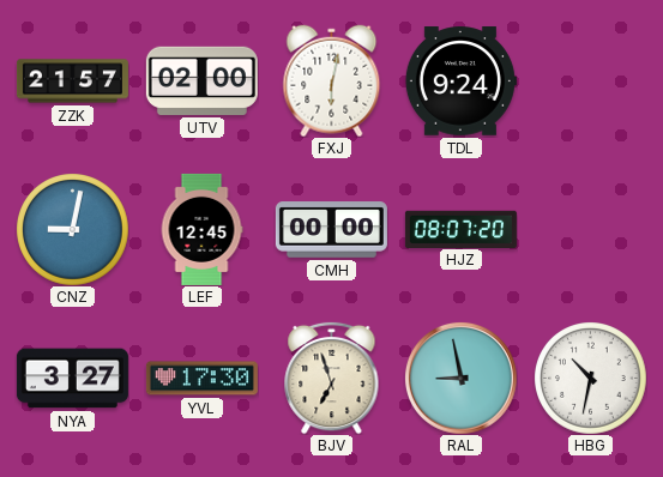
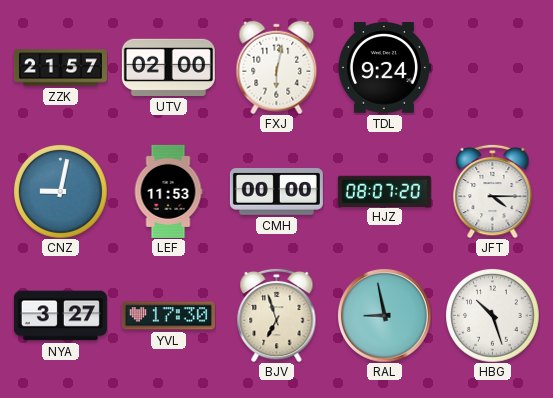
LEF: 12:45 -> 11:53
JFT: none -> 4:15
HBG: 10:32 -> 10:27
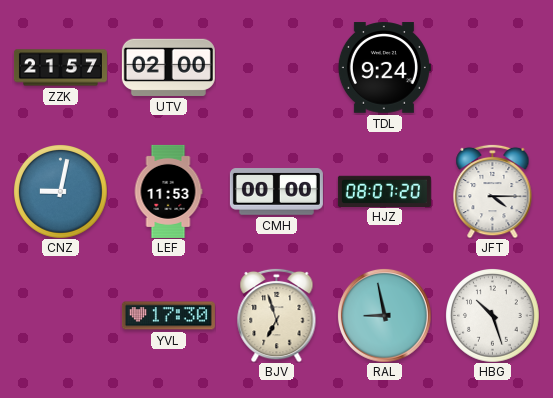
FXJ: 6:02 -> none
NYA: 3:27 -> none
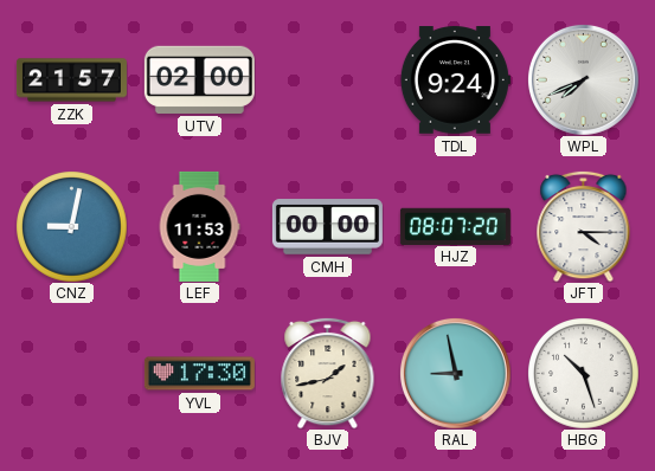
WPL: none -> 7:41
BJV: 6:57 -> 1:43
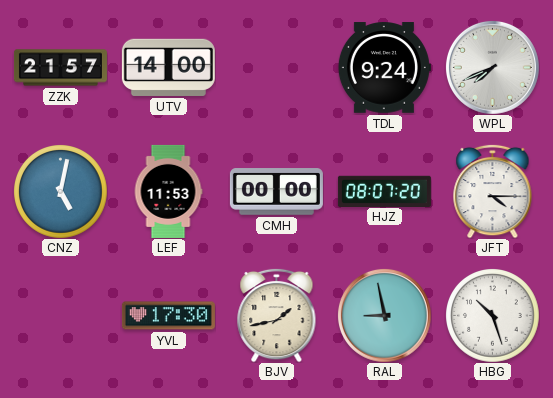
UTV: 02:00 -> 14:00
CNZ: 9:02 -> 5:02
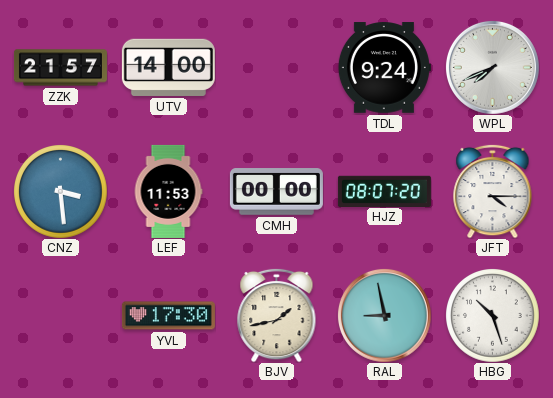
CNZ: 5:02 -> 3:29
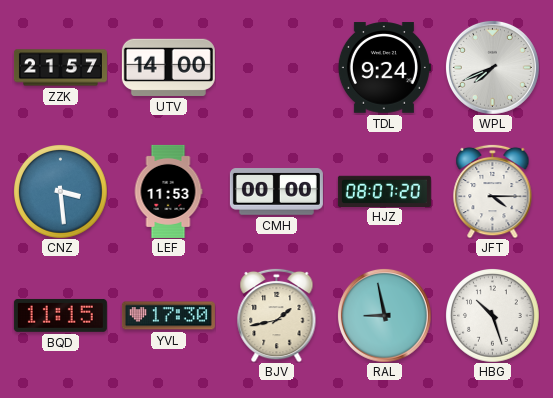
BQD: none -> 11:15
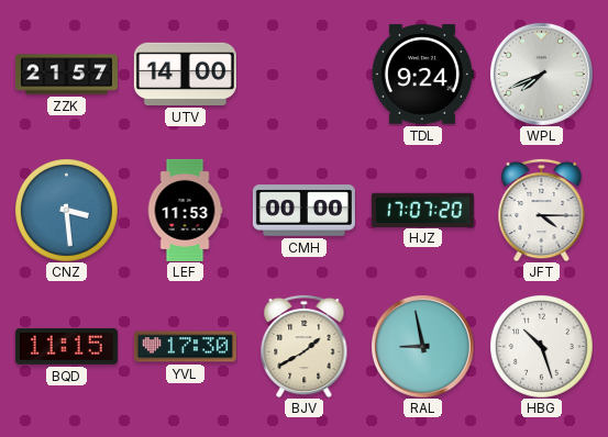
HJZ: 08:07 -> 17:07
BJV: 1:43 -> 1:40
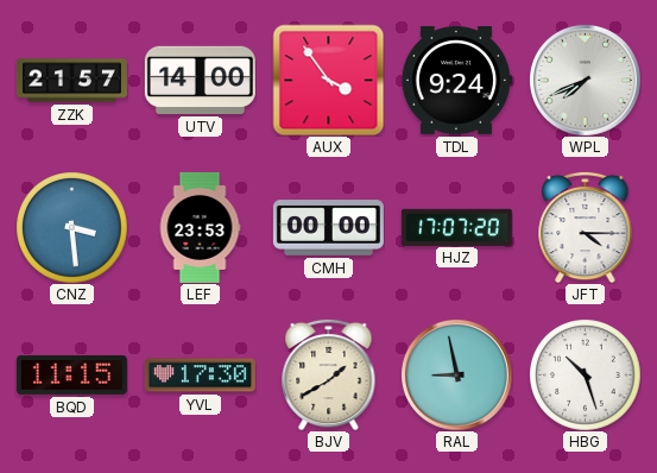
AUX: none -> 3:54
LEF: 11:53 -> 23:53
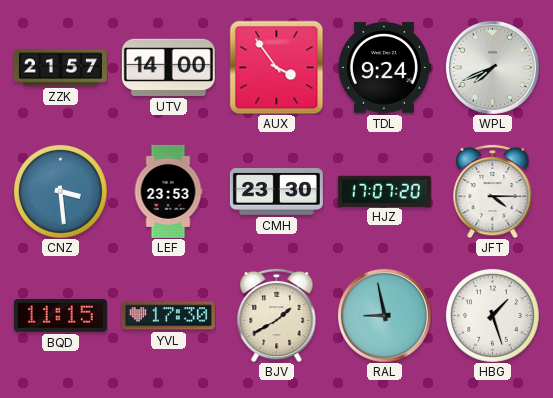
CMH: 00:00 -> 23:30
HBG: 10:27 -> 1:27
